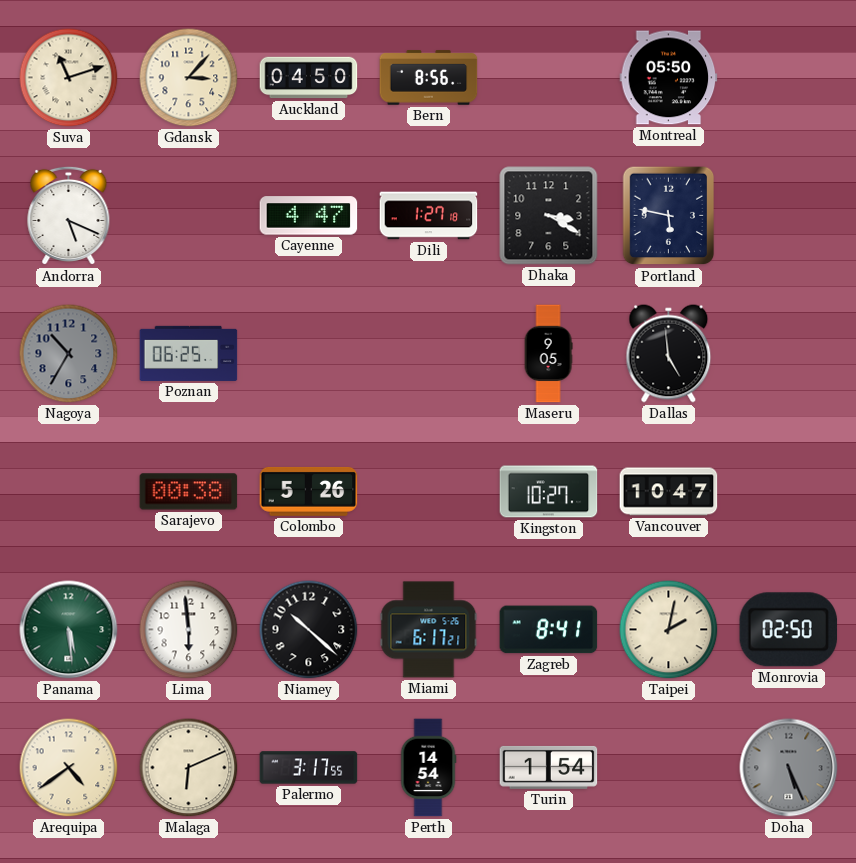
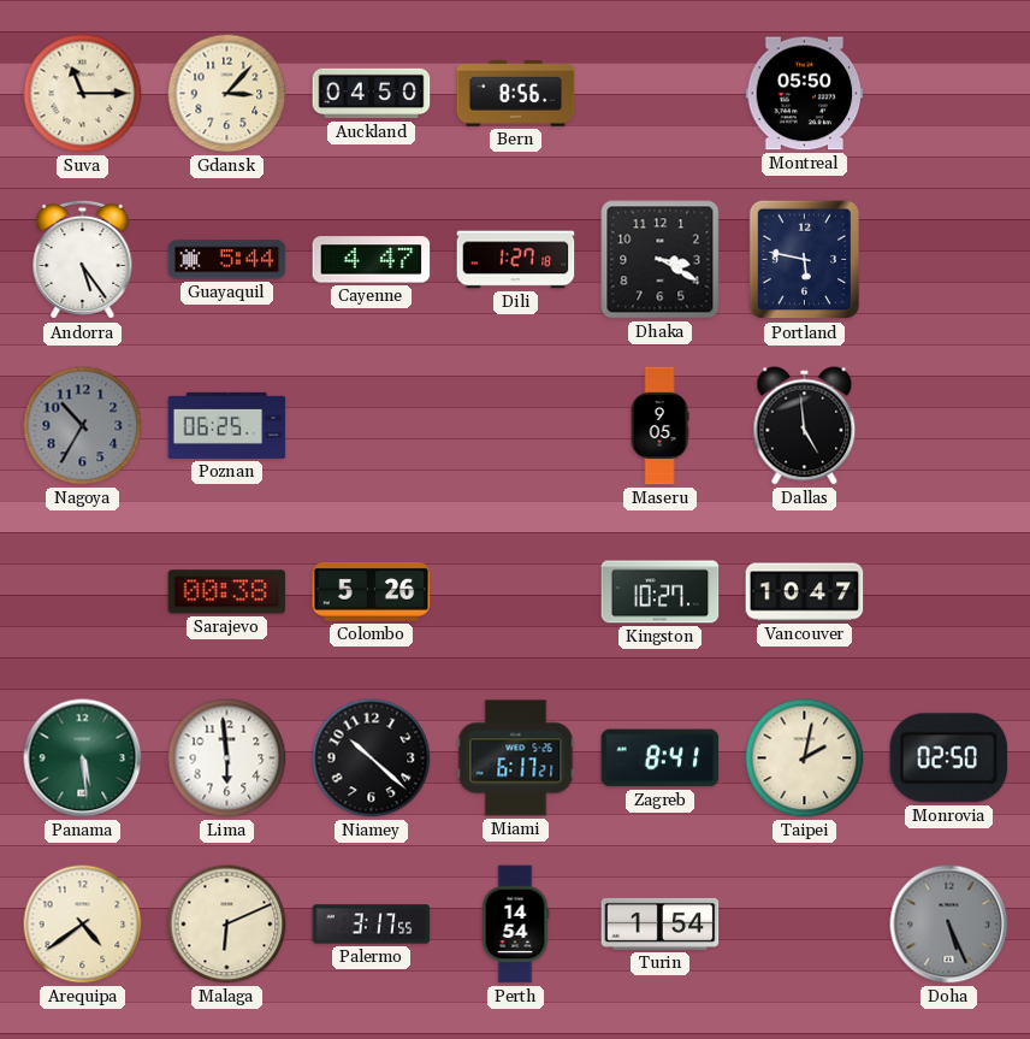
Suva: 11:12 -> 11:15
Andorra: 5:19 -> 5:24
Guayaquil: none -> 5:44
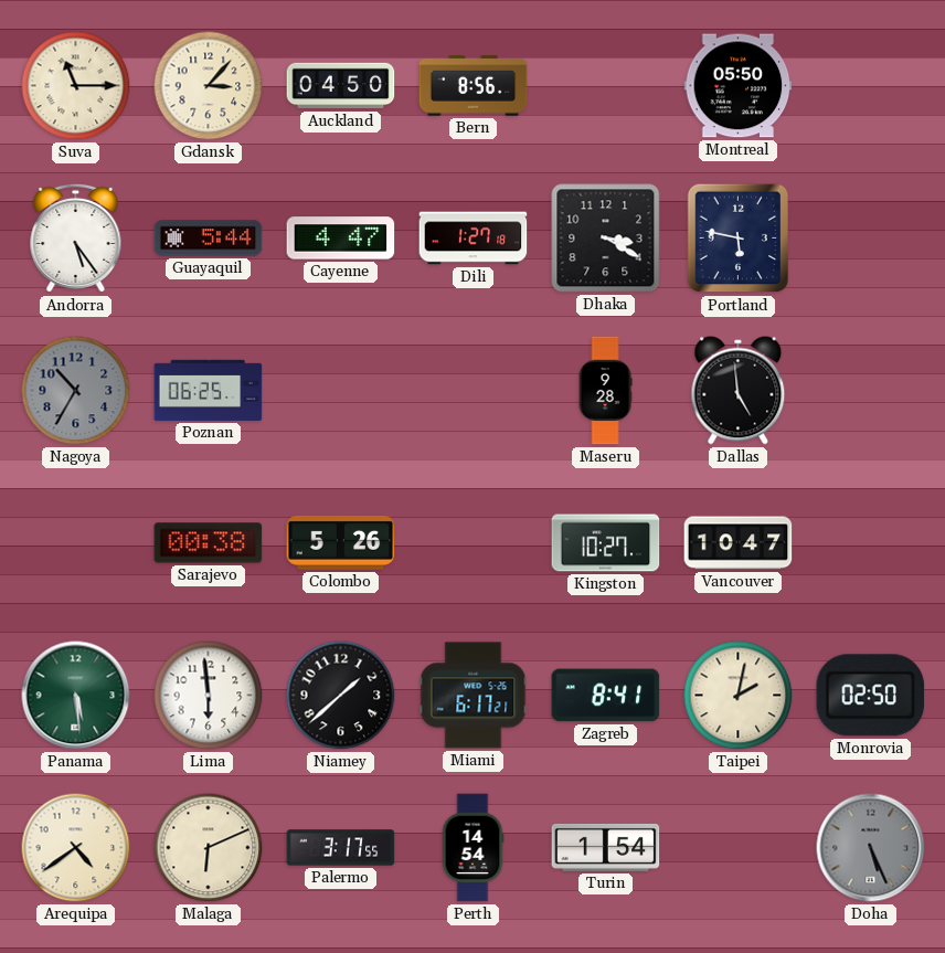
Maseru: 9:05 -> 9:28
Niamey: 10:22 -> 1:38
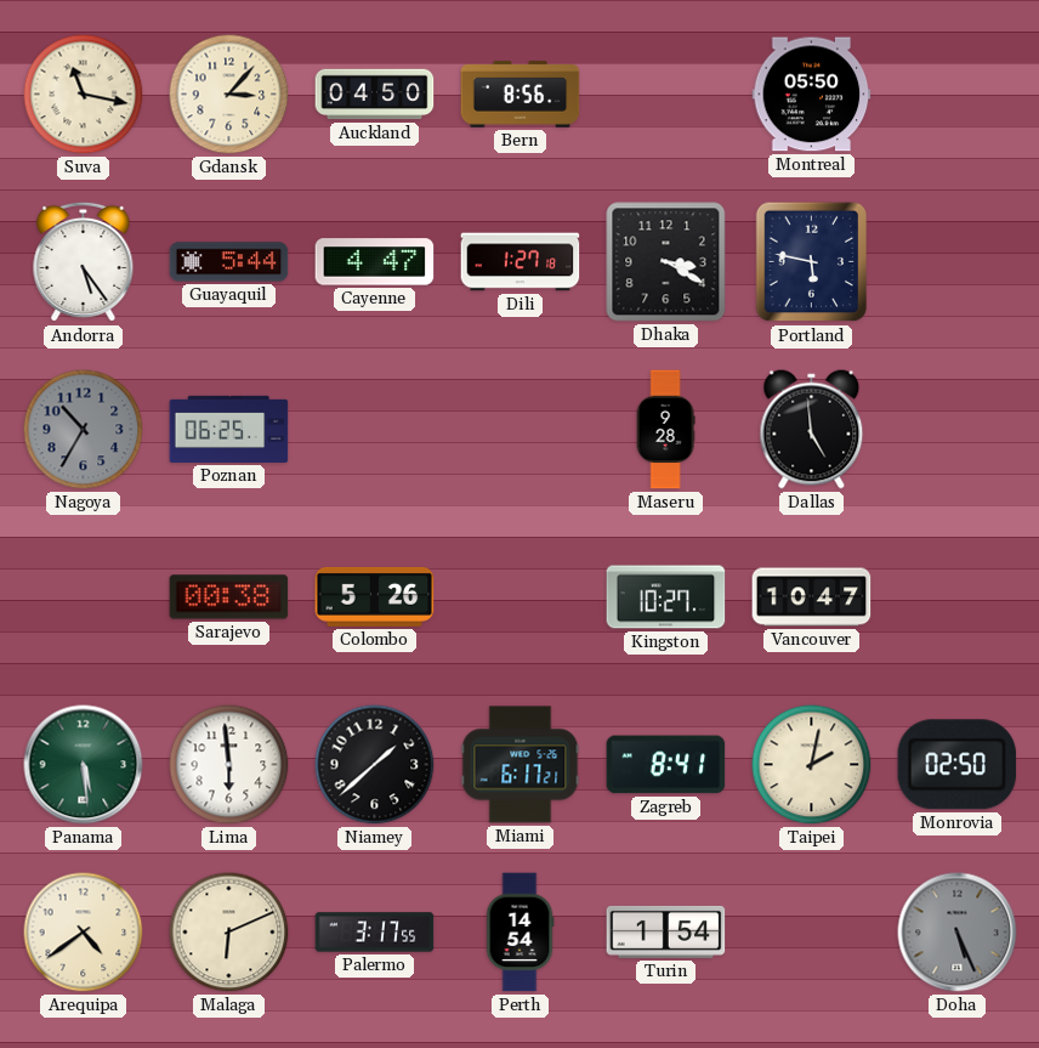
Suva: 11:15 -> 11:17
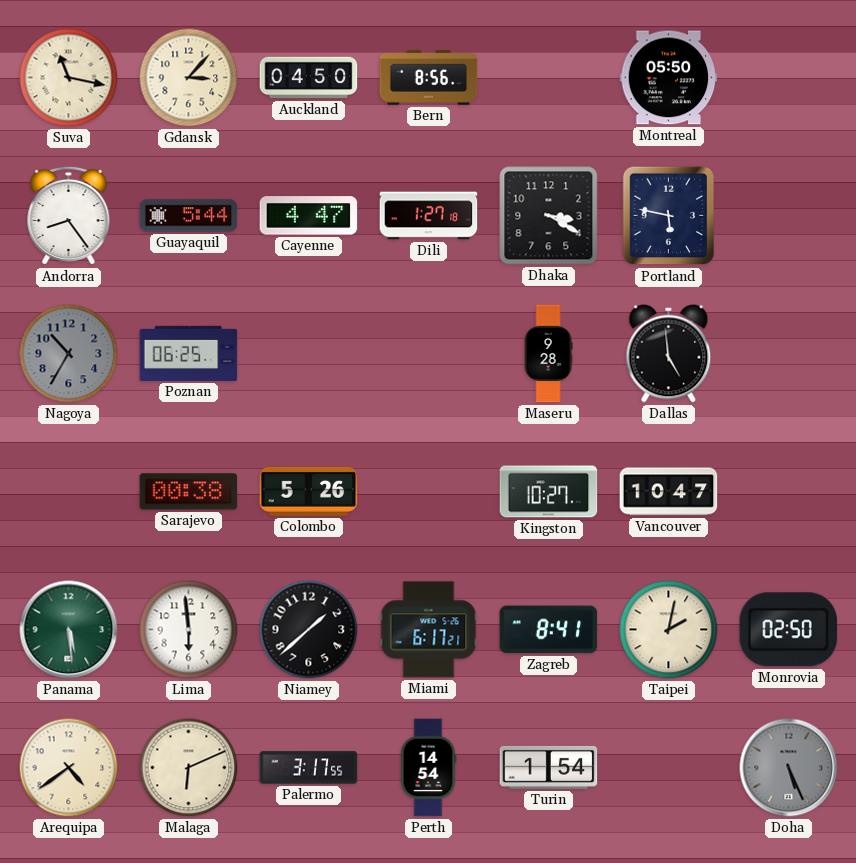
Andorra: 5:24 -> 8:24
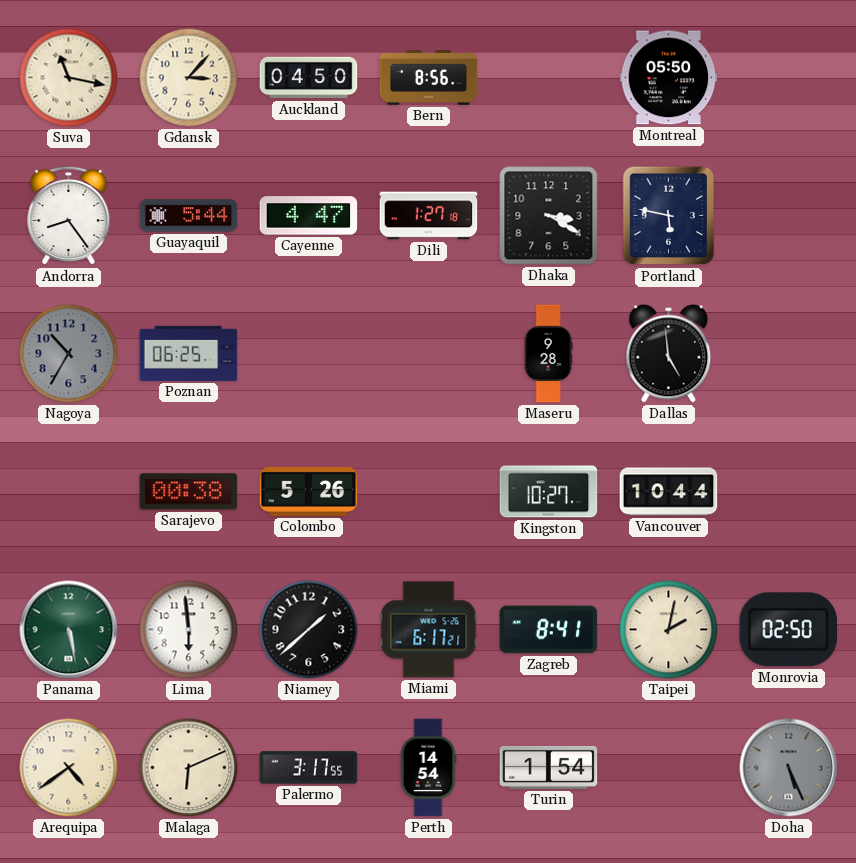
Vancouver: 10:47 -> 10:44
Panama: 5:29 -> 5:28
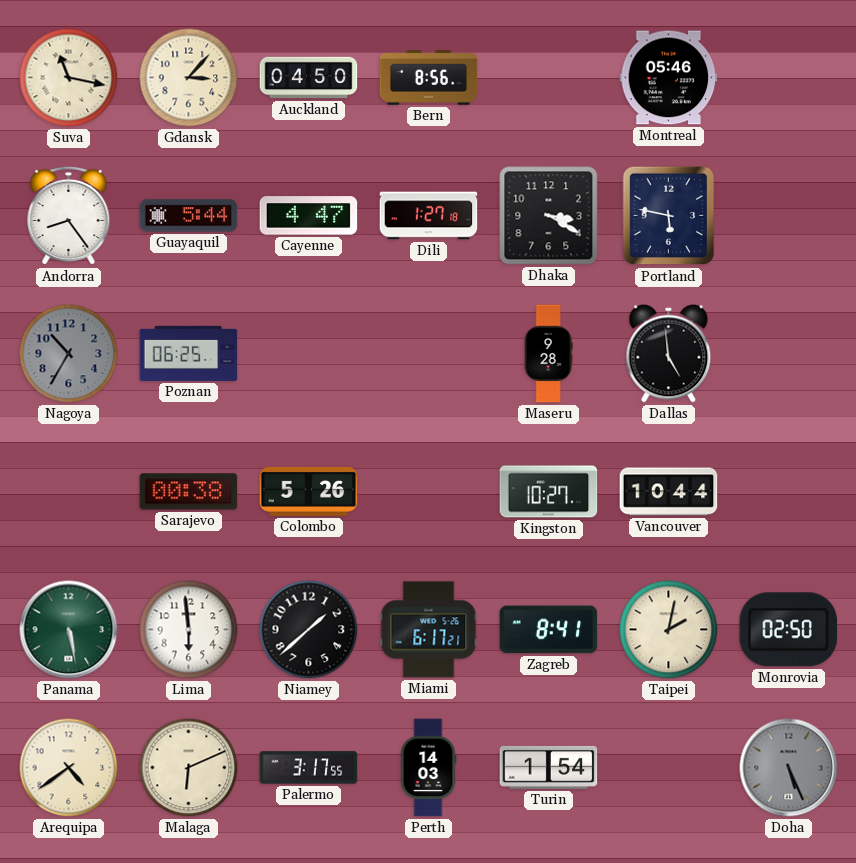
Montreal: 05:50 -> 05:46
Perth: 14:54 -> 14:03
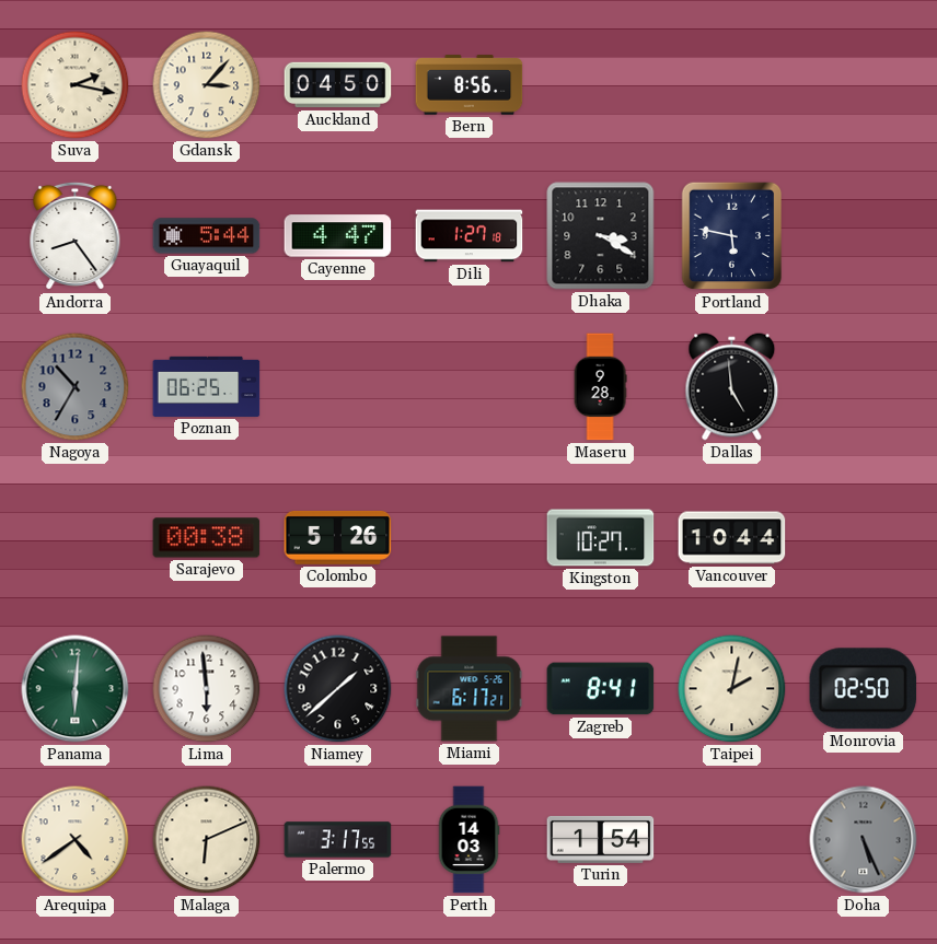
Suva: 11:17 -> 2:17
Montreal: 05:46 -> none
Panama: 5:28 -> 6:01
